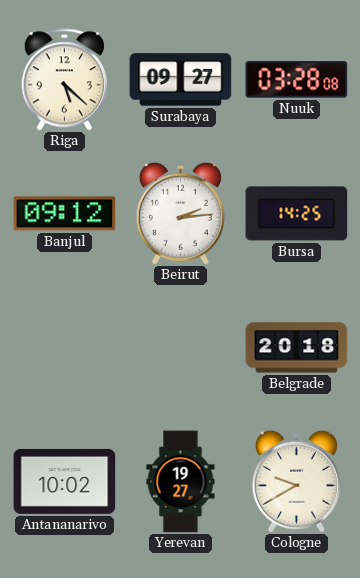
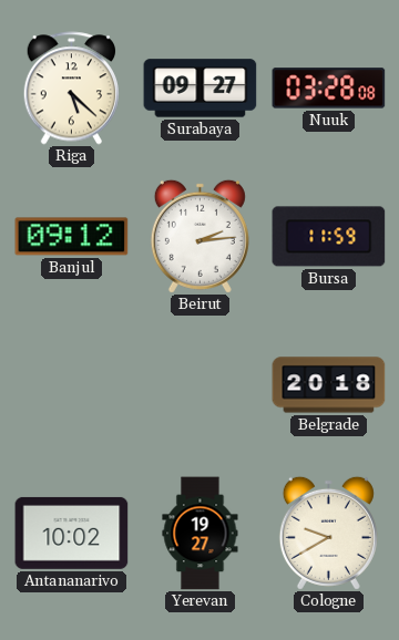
Bursa: 14:25 -> 11:59
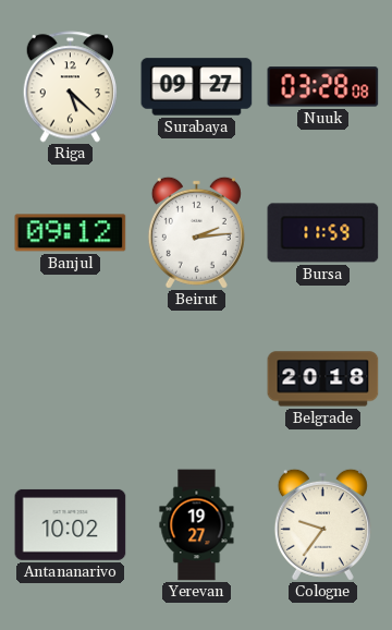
Cologne: 9:40 -> 9:36
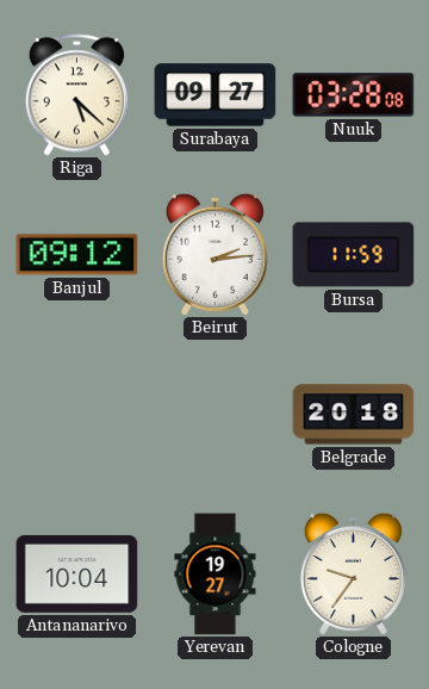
Antananarivo: 10:02 -> 10:04
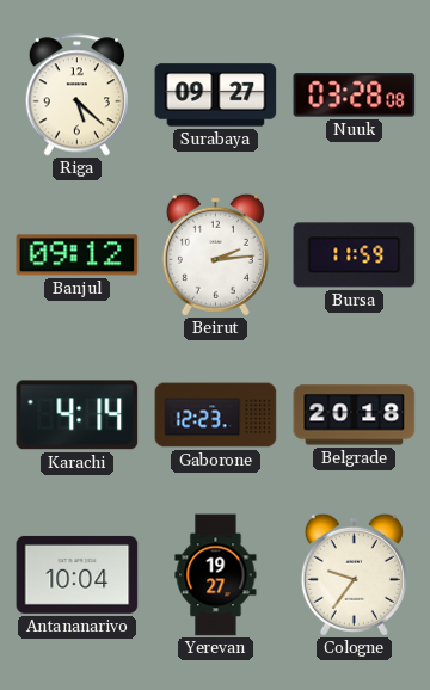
Karachi: none -> 4:14
Gaborone: none -> 12:23
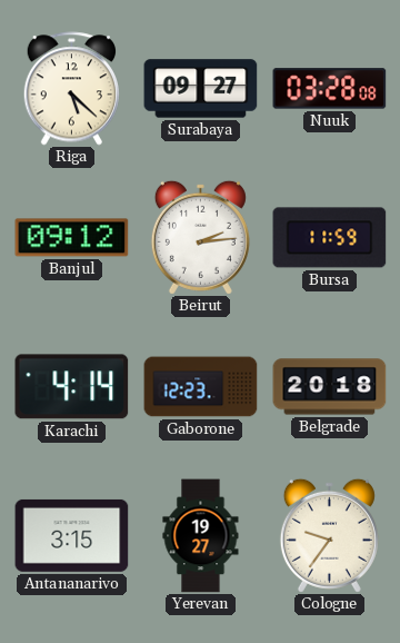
Antananarivo: 10:04 -> 3:15
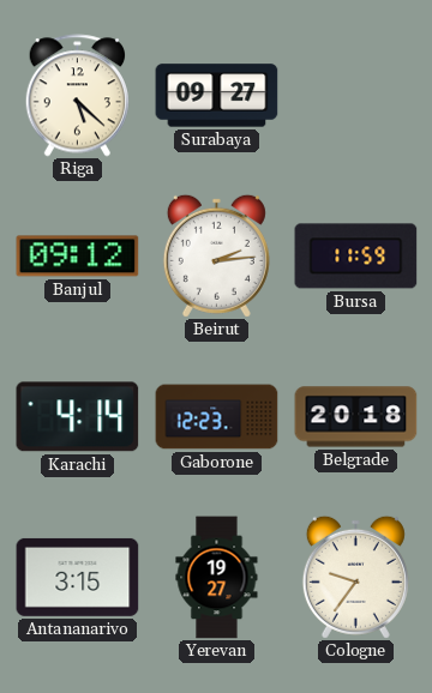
Nuuk: 03:28 -> none
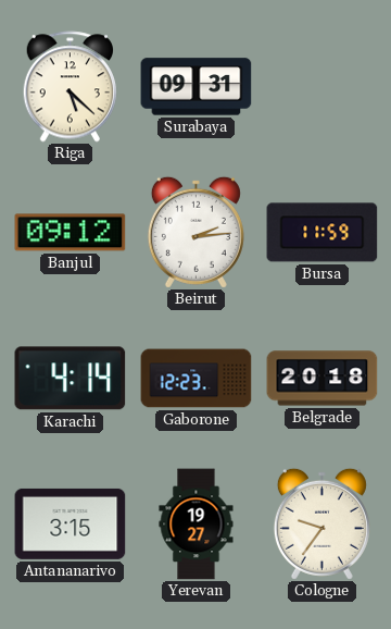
Surabaya: 09:27 -> 09:31
